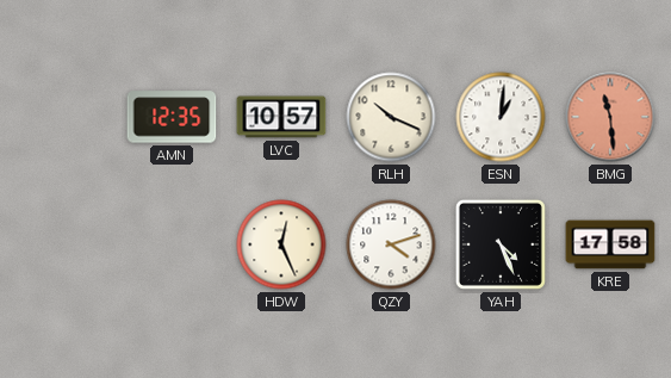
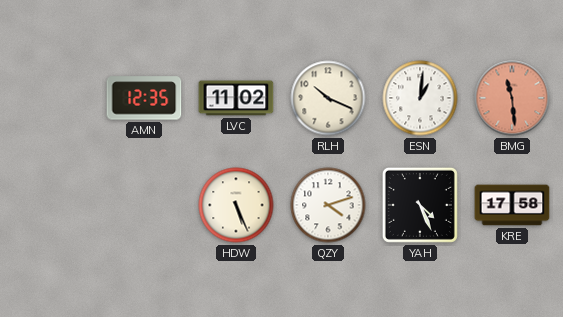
LVC: 10:57 -> 11:02
HDW: 12:26 -> 5:26
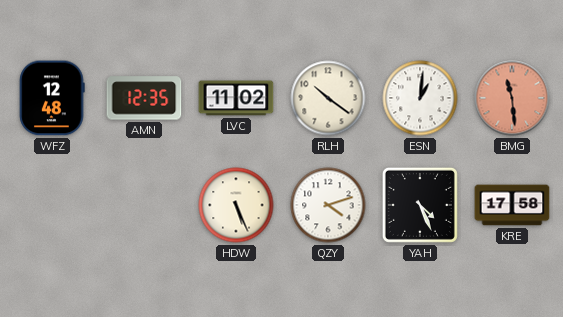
WFZ: none -> 12:48
RLH: 10:19 -> 10:21
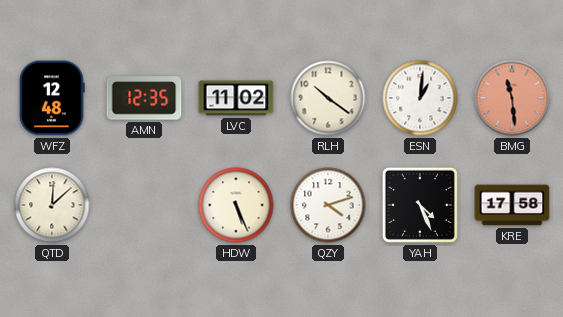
QTD: none -> 12:08
